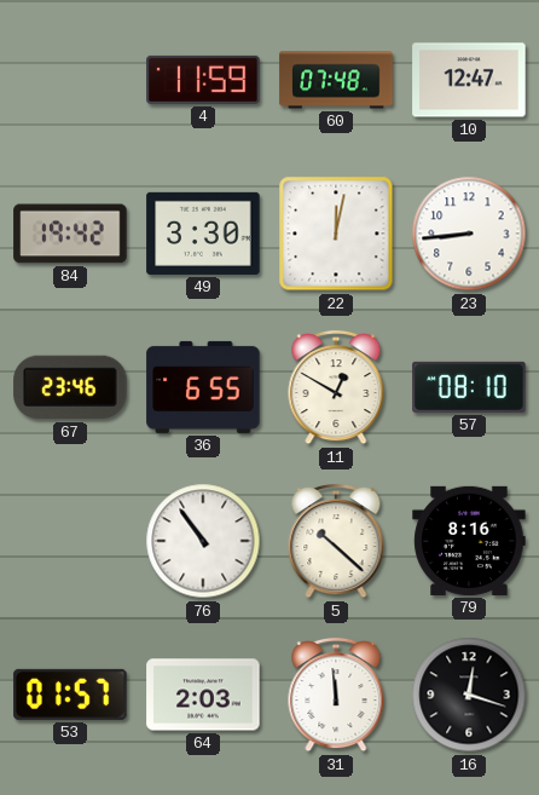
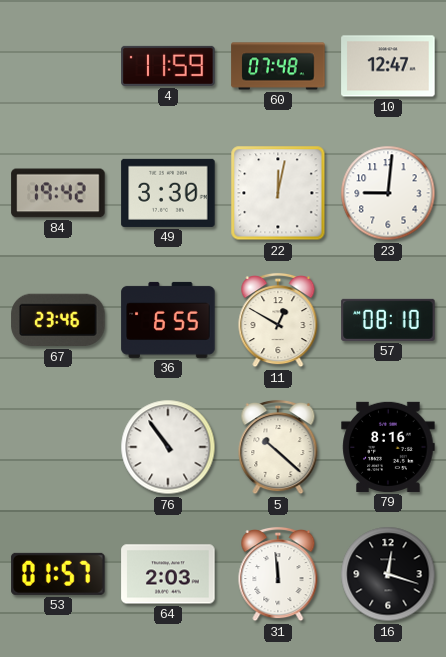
23: 8:44 -> 9:01
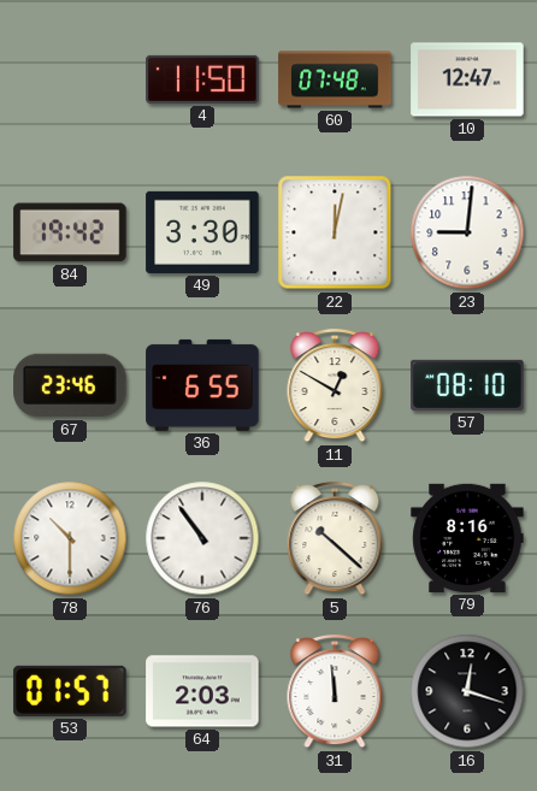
4: 11:59 -> 11:50
78: none -> 10:30
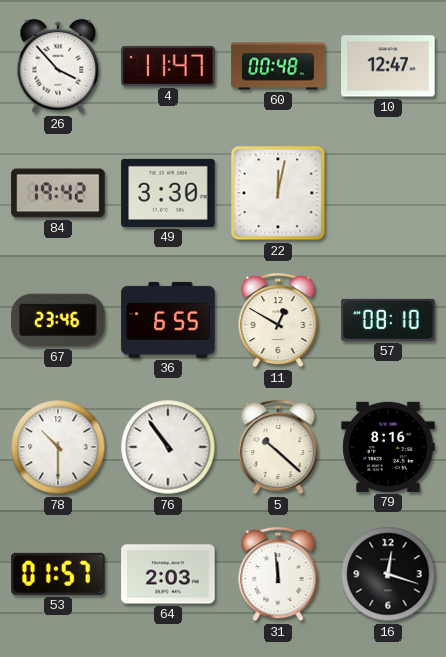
26: none -> 3:53
4: 11:50 -> 11:47
60: 07:48 -> 00:48
23: 9:01 -> none
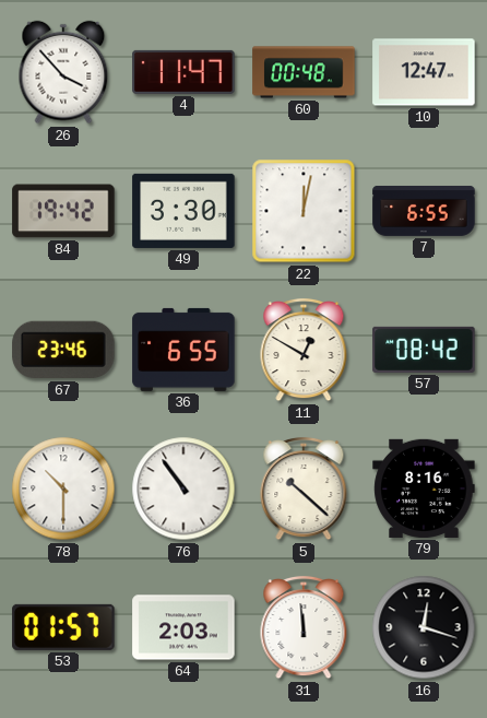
7: none -> 6:55
57: 08:10 -> 08:42
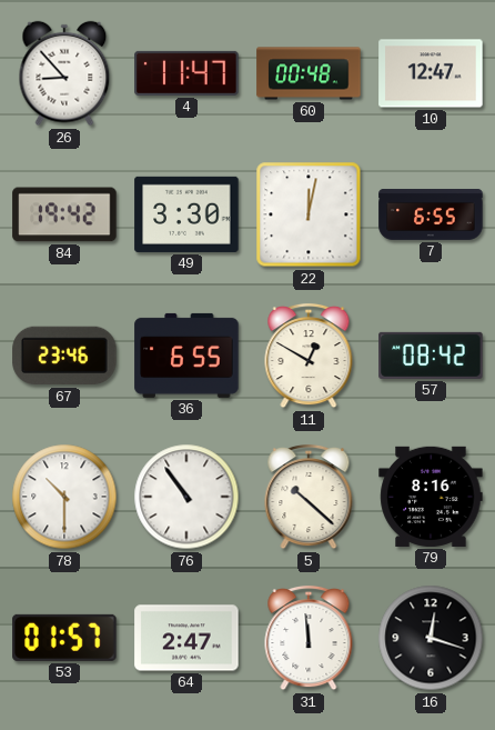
26: 3:53 -> 8:53
64: 2:03 -> 2:47
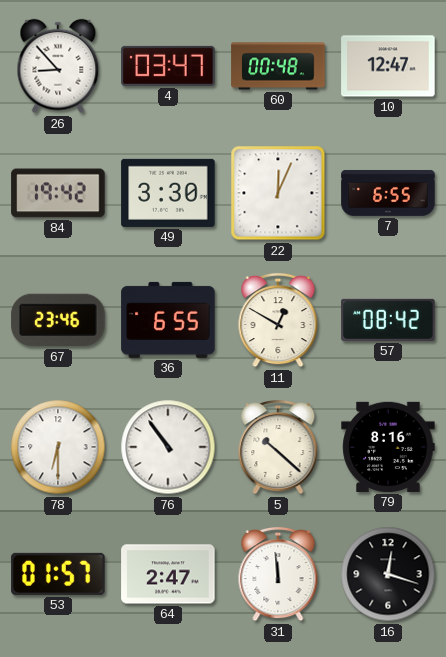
4: 11:47 -> 03:47
22: 12:02 -> 12:04
78: 10:30 -> 6:30
